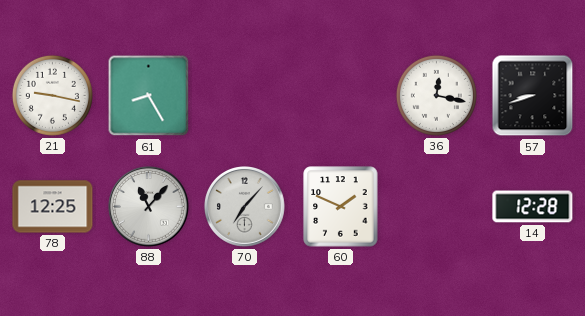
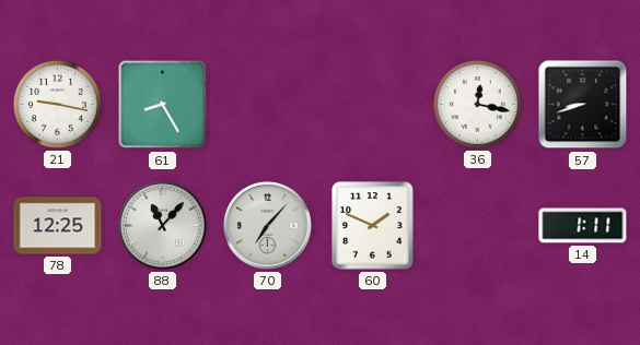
14: 12:28 -> 1:11
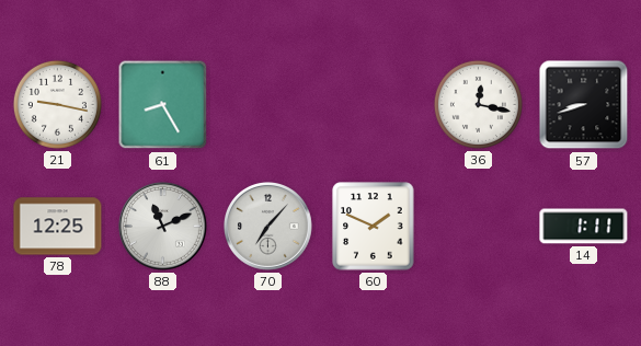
88: 11:07 -> 11:11
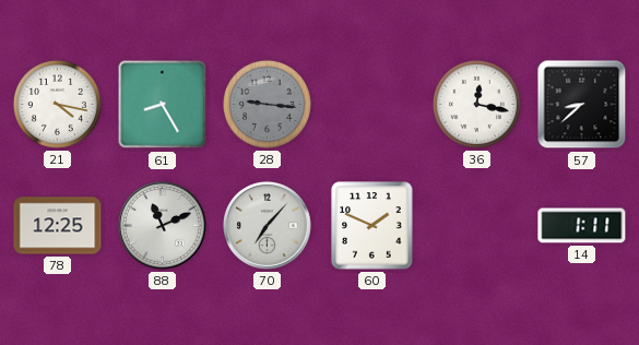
21: 9:17 -> 4:17
28: none -> 9:16
57: 8:42 -> 8:38
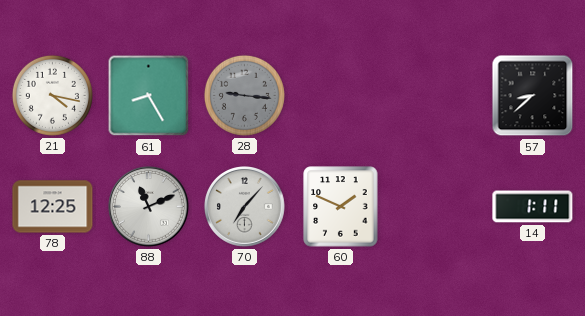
36: 12:17 -> none
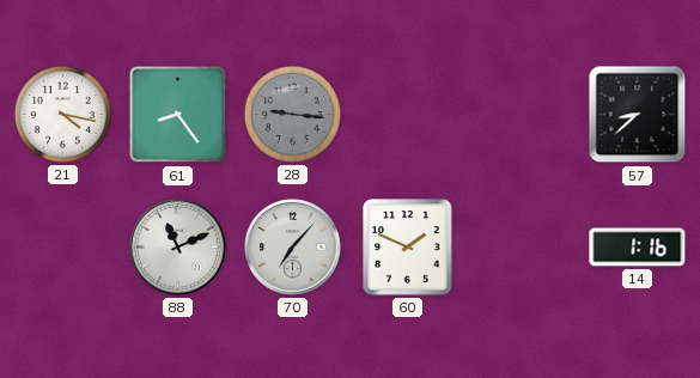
61: 8:25 -> 8:24
78: 12:25 -> none
14: 1:11 -> 1:16
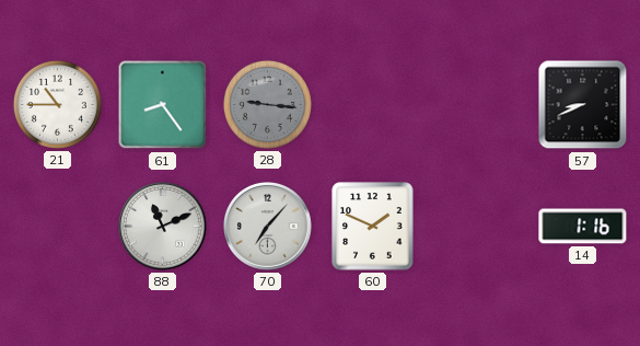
21: 4:17 -> 10:45
57: 8:38 -> 8:41
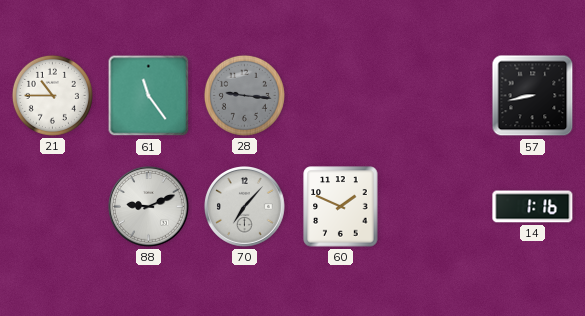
61: 8:24 -> 11:24
57: 8:41 -> 8:43
88: 11:11 -> 9:11
